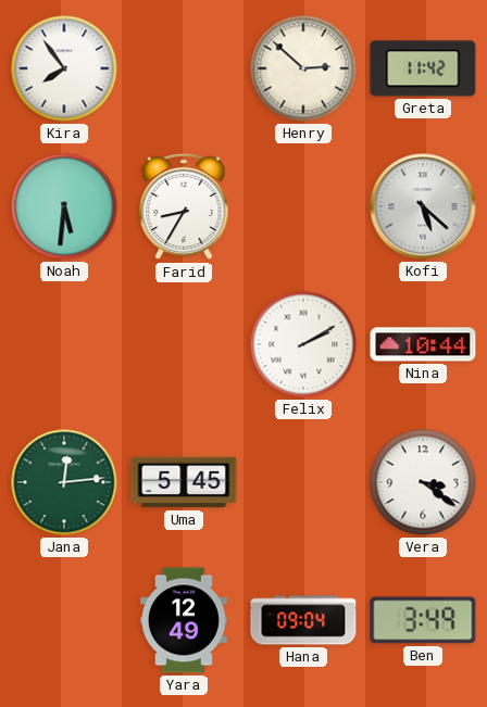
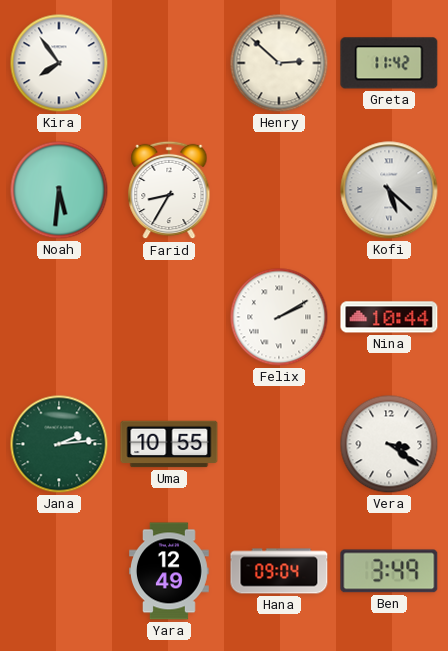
Jana: 12:14 -> 2:14
Uma: 5:45 -> 10:55
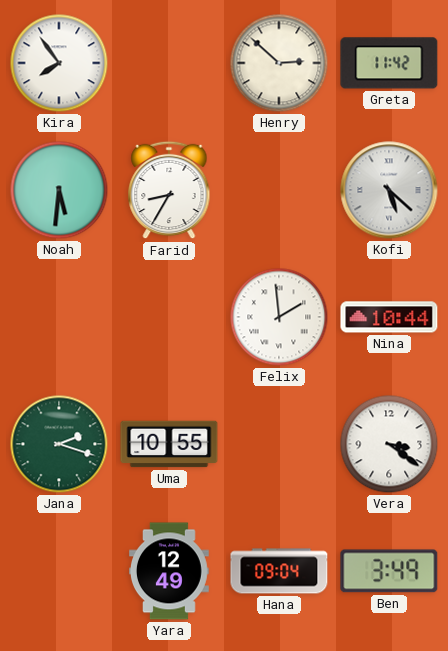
Felix: 2:10 -> 1:59
Jana: 2:14 -> 2:18
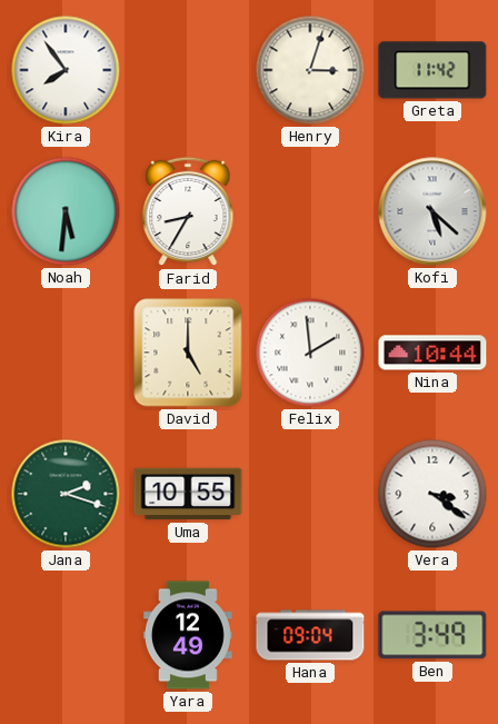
Henry: 2:52 -> 3:03
David: none -> 5:00
